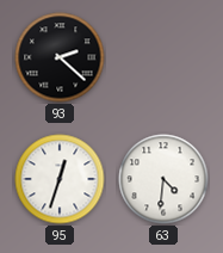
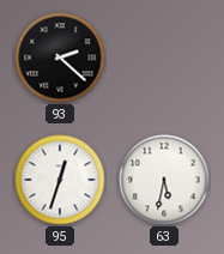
63: 4:31 -> 5:32
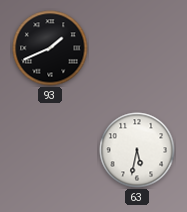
93: 2:22 -> 1:41
95: 12:33 -> none
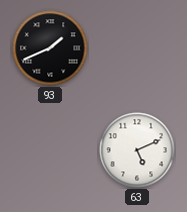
63: 5:32 -> 5:11
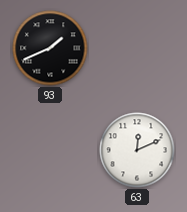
63: 5:11 -> 12:11
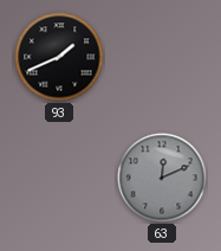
63 dial: white -> grey
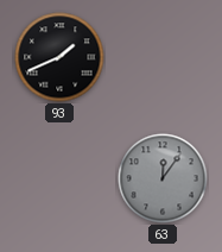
63: 12:11 -> 12:06
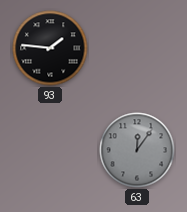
93: 1:41 -> 1:46
